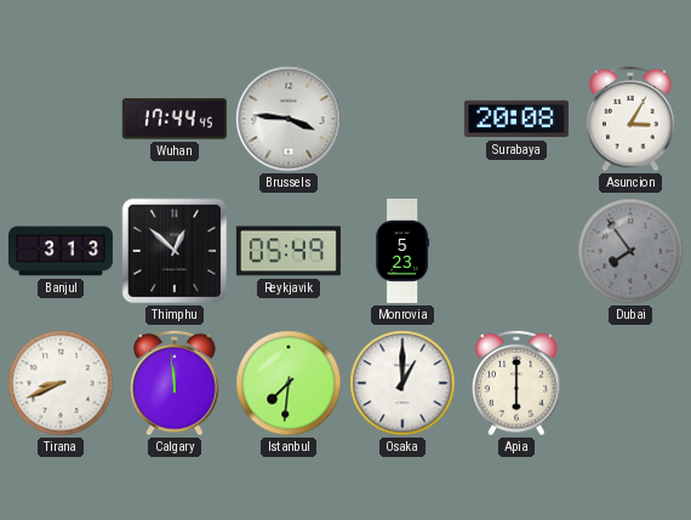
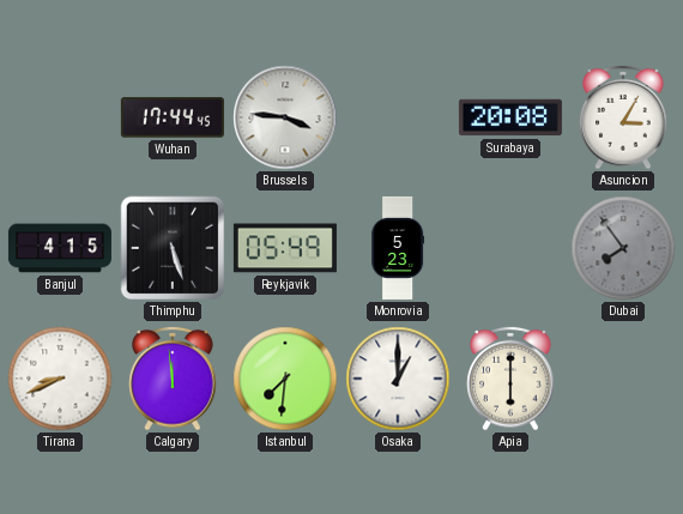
Banjul: 3:13 -> 4:15
Thimphu: 12:52 -> 5:27
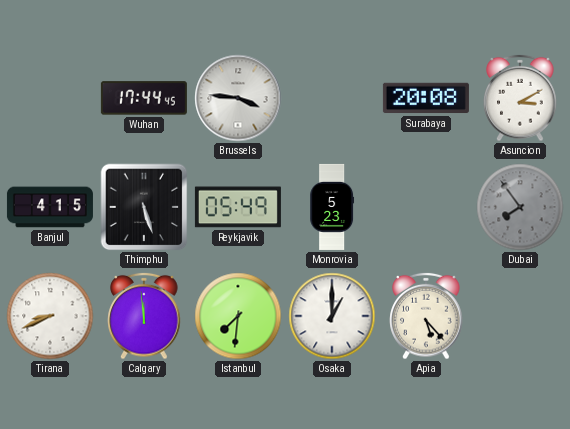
Asuncion: 3:05 -> 3:10
Apia: 6:00 -> 5:23
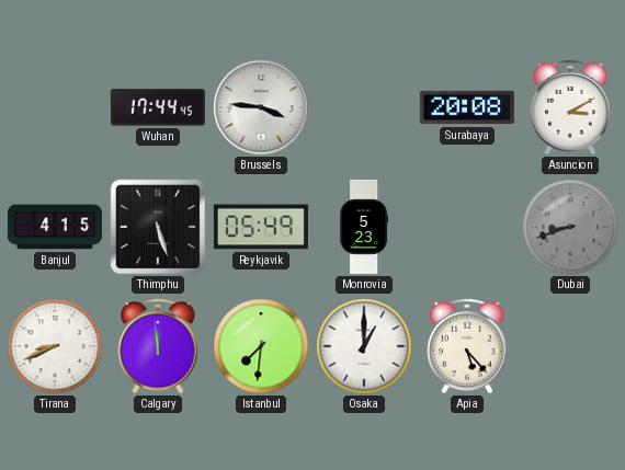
Dubai: 7:54 -> 8:42
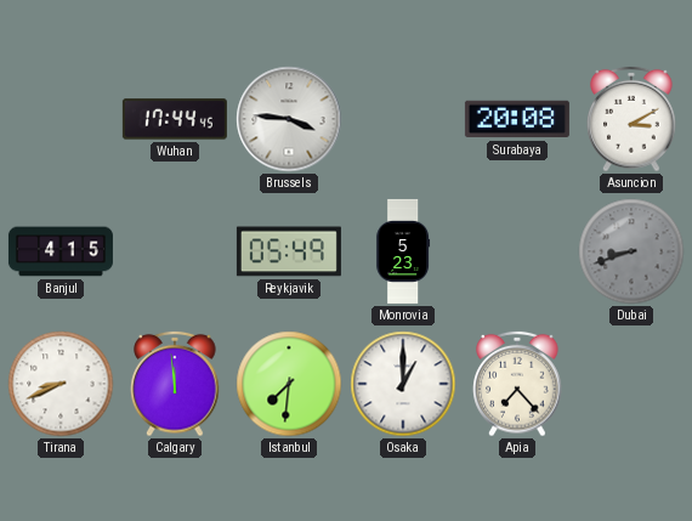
Thimphu: 5:27 -> none
Apia: 5:23 -> 7:23
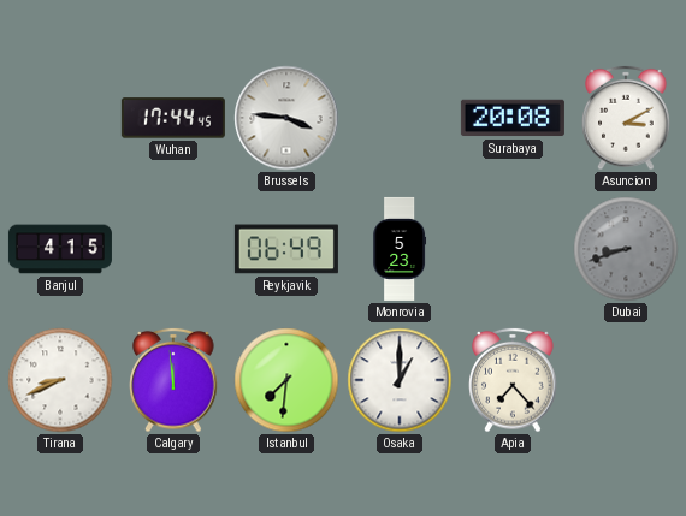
Reykjavik: 05:49 -> 06:49
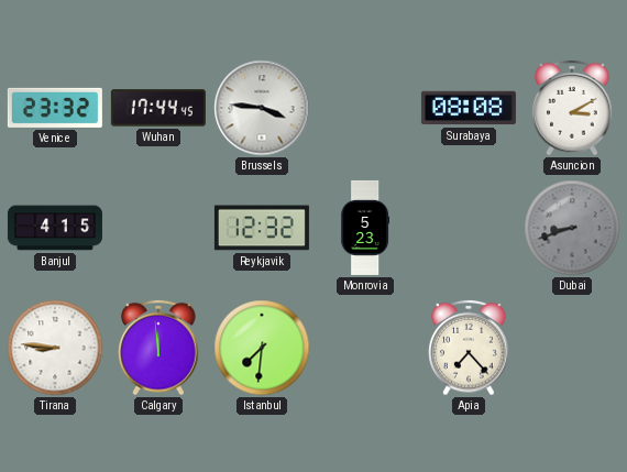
Venice: none -> 23:32
Surabaya: 20:08 -> 08:08
Reykjavik: 06:49 -> 12:32
Tirana: 8:41 -> 8:46
Osaka: 1:00 -> none
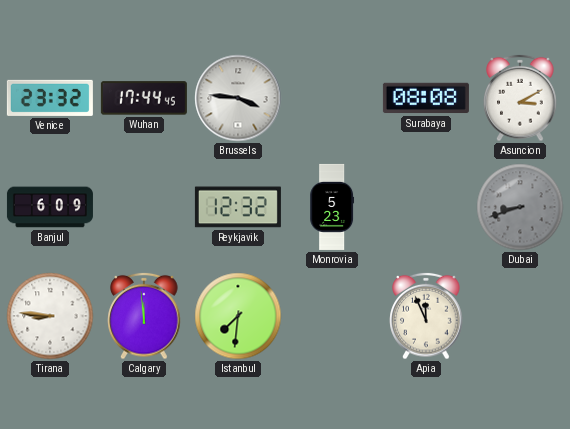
Banjul: 4:15 -> 6:09
Apia: 7:23 -> 11:56
